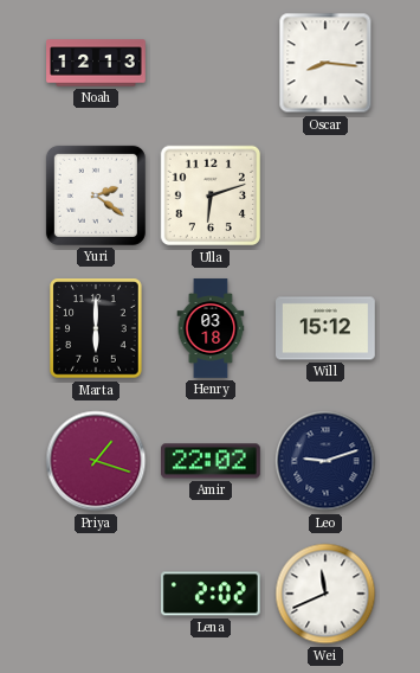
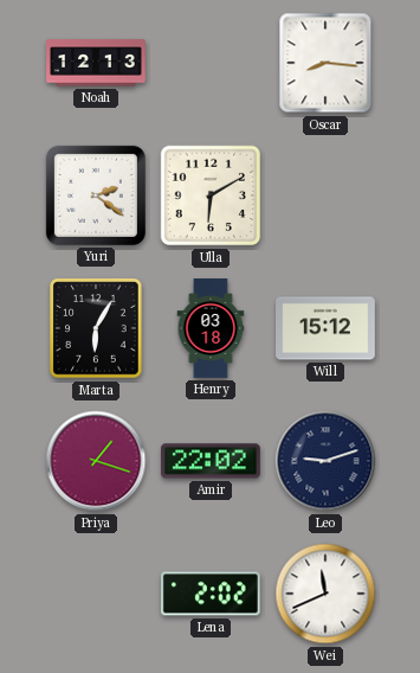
Ulla: 6:12 -> 6:10
Marta: 6:00 -> 6:05
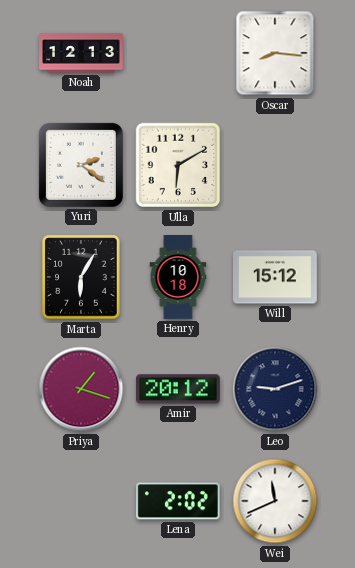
Henry: 03:18 -> 10:18
Amir: 22:02 -> 20:12
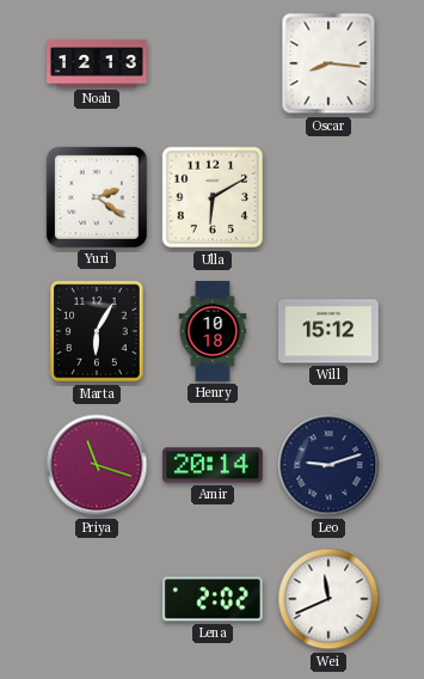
Priya: 1:18 -> 11:18
Amir: 20:12 -> 20:14
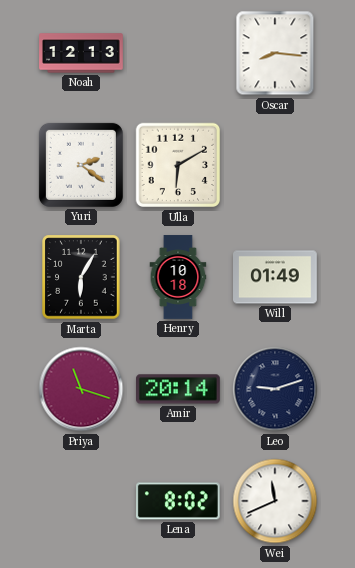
Will: 15:12 -> 01:49
Lena: 2:02 -> 8:02
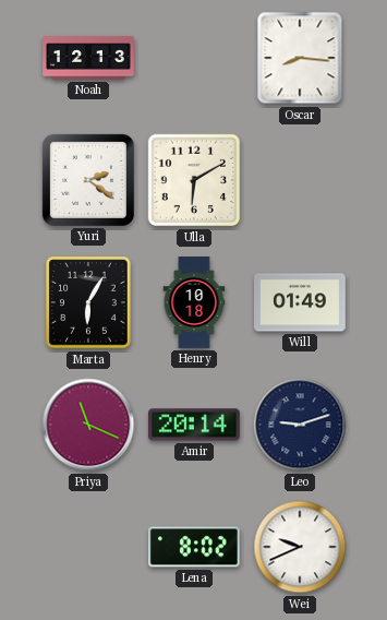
Priya: 11:18 -> 11:19
Wei: 11:41 -> 9:41
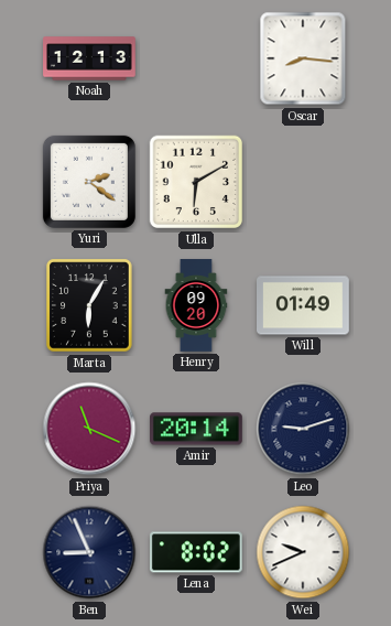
Henry: 10:18 -> 09:20
Ben: none -> 8:56
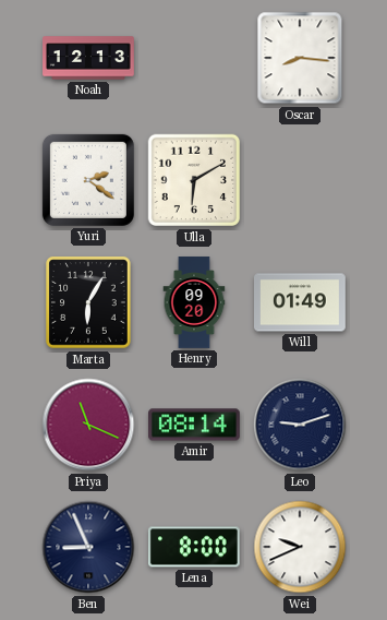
Amir: 20:14 -> 08:14
Lena: 8:02 -> 8:00
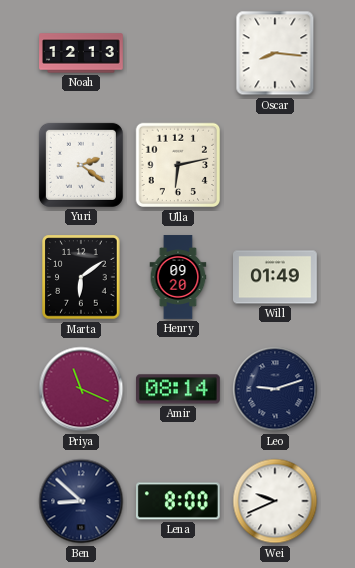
Ulla: 6:10 -> 6:13
Marta: 6:05 -> 6:09
Ben: 8:56 -> 8:52
